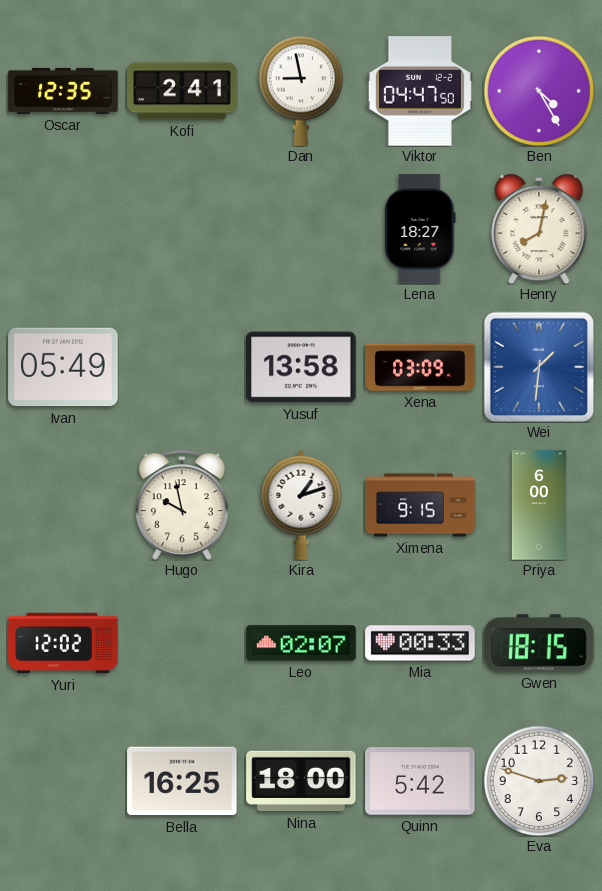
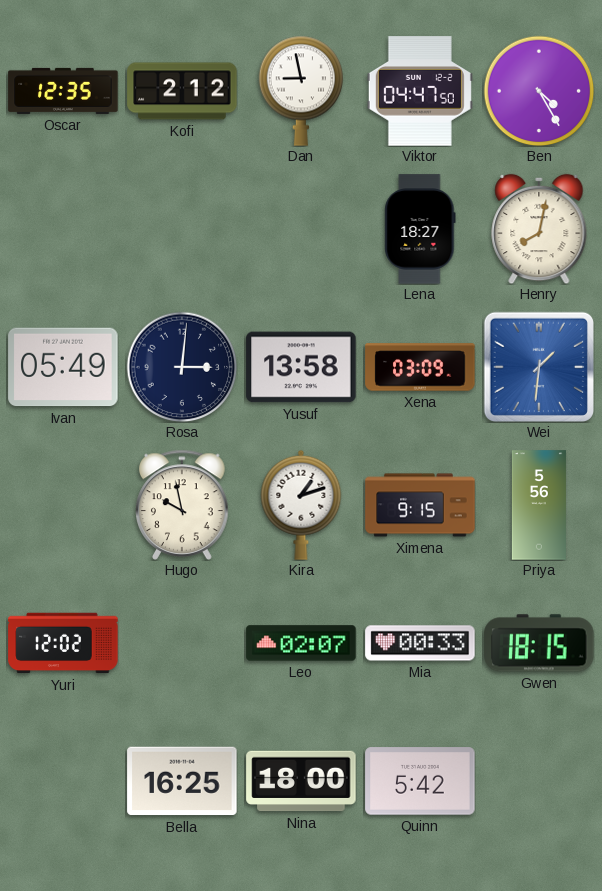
Kofi: 2:41 -> 2:12
Rosa: none -> 3:01
Priya: 6:00 -> 5:56
Eva: 2:48 -> none
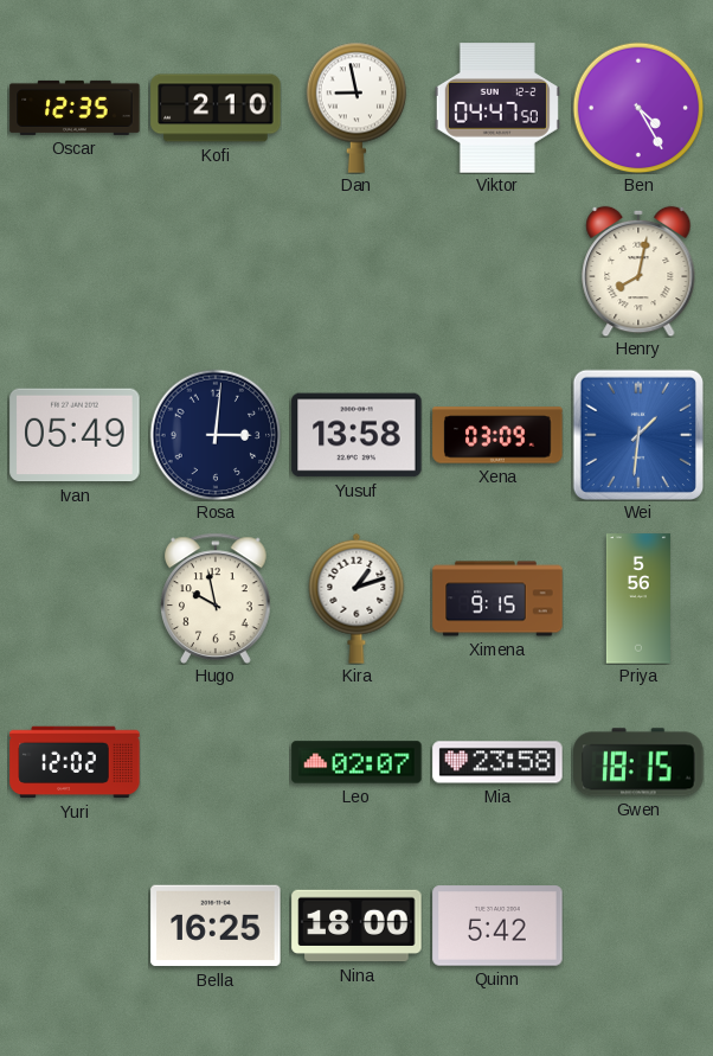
Kofi: 2:12 -> 2:10
Lena: 18:27 -> none
Mia: 00:33 -> 23:58
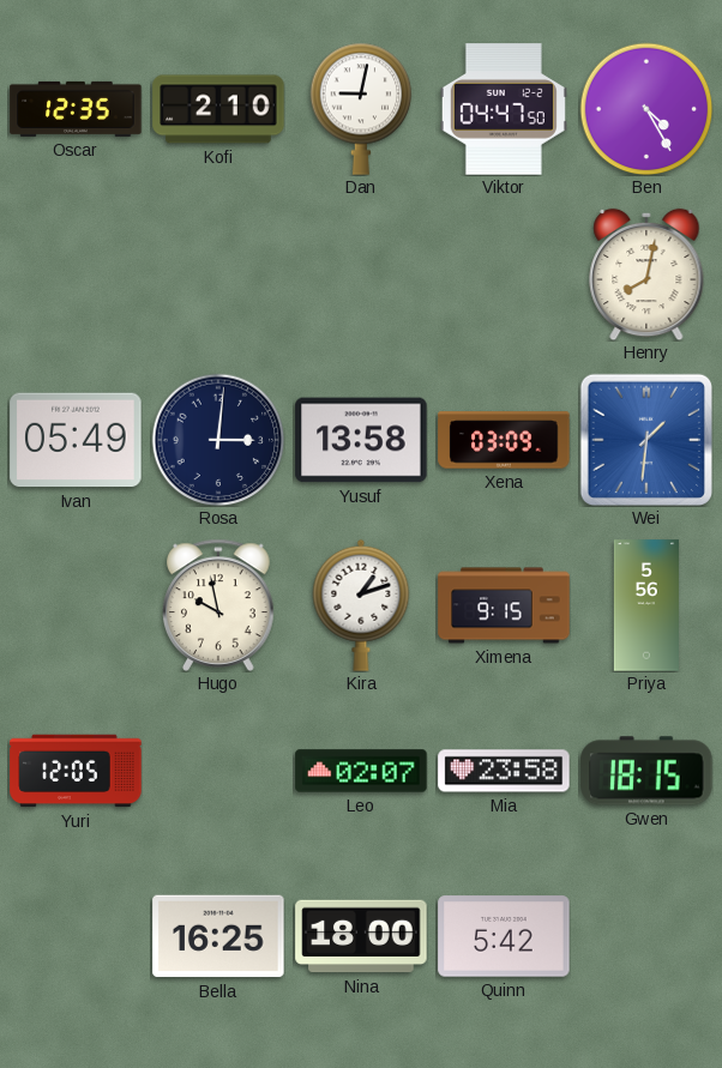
Dan: 8:58 -> 9:02
Yuri: 12:02 -> 12:05
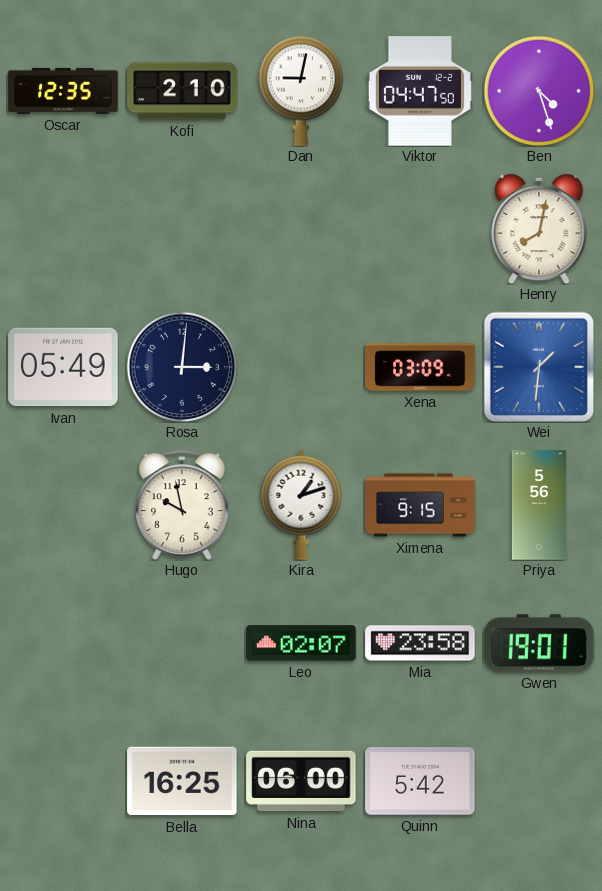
Ben: 4:25 -> 4:27
Yusuf: 13:58 -> none
Yuri: 12:05 -> none
Gwen: 18:15 -> 19:01
Nina: 18:00 -> 06:00
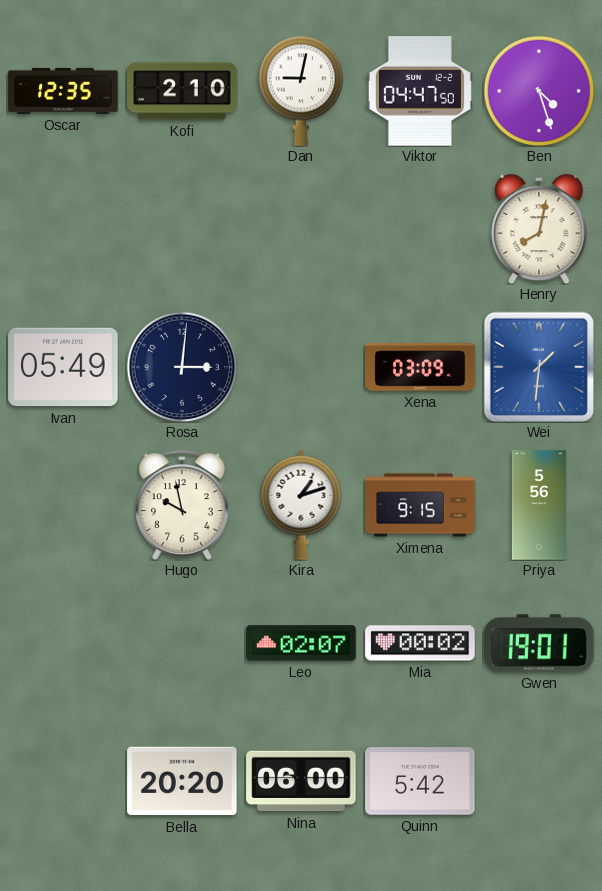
Mia: 23:58 -> 00:02
Bella: 16:25 -> 20:20
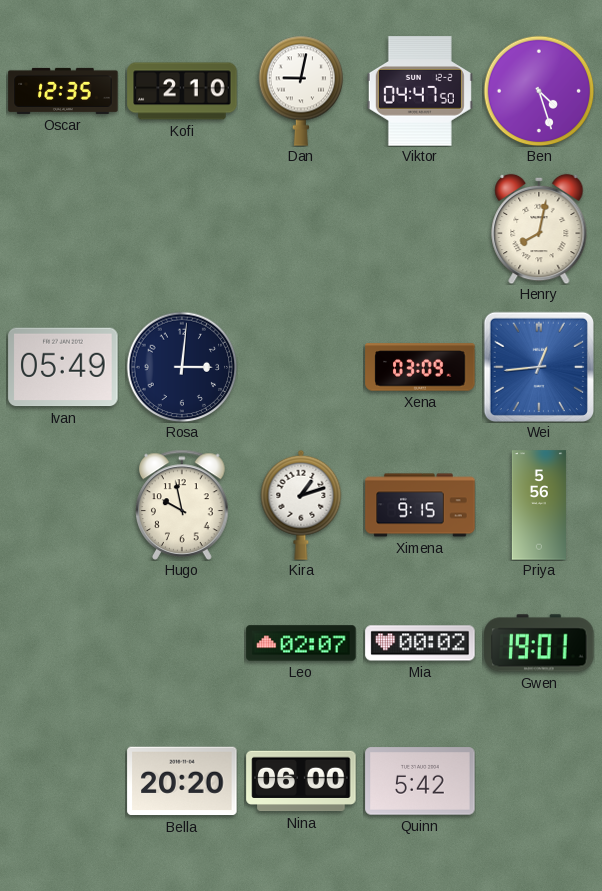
Wei: 1:31 -> 12:44
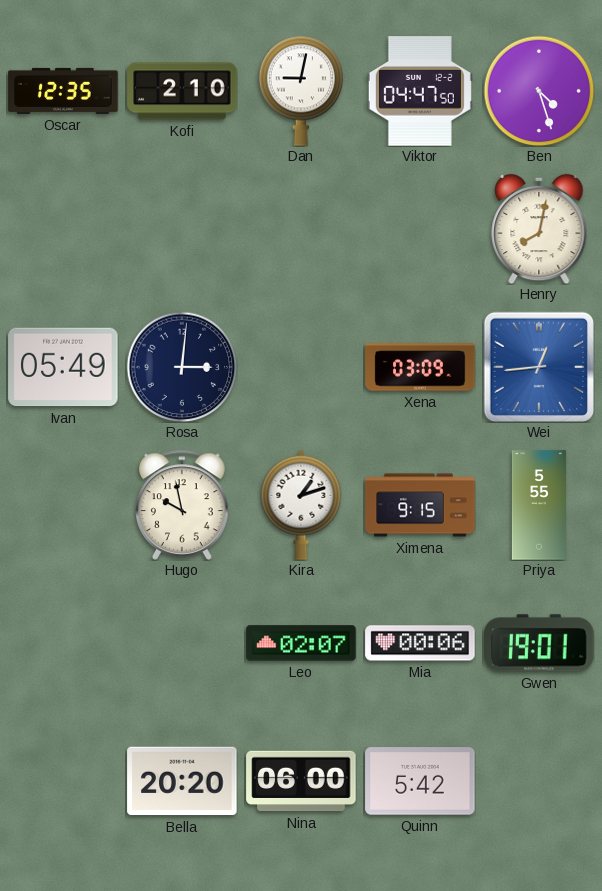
Priya: 5:56 -> 5:55
Mia: 00:02 -> 00:06
